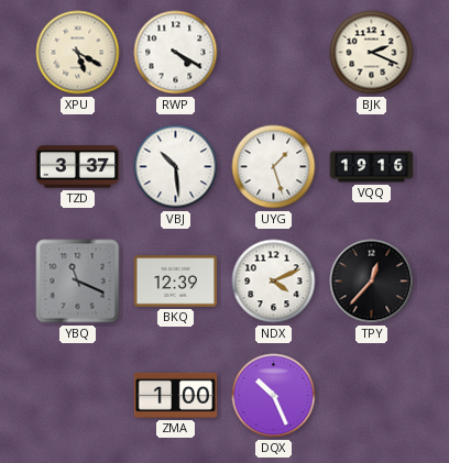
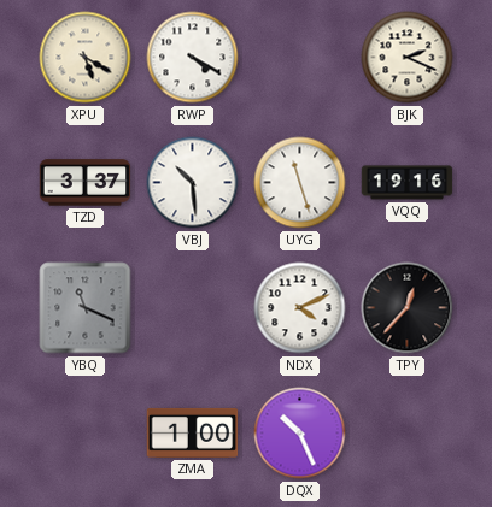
UYG: 1:27 -> 11:27
BKQ: 12:39 -> none
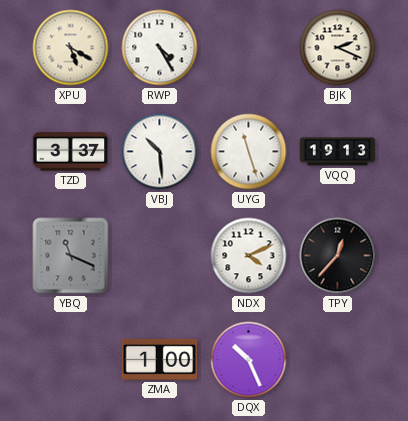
RWP: 4:20 -> 4:25
VQQ: 19:16 -> 19:13
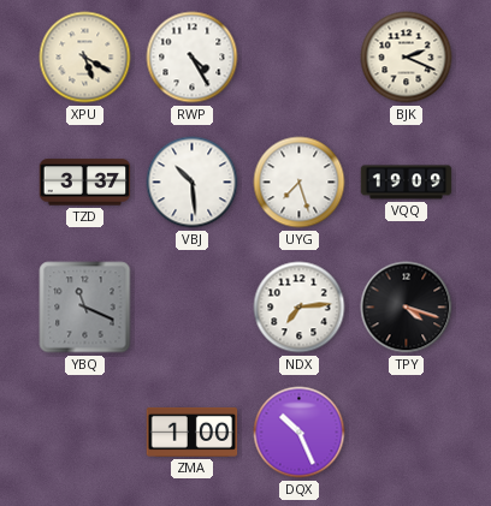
UYG: 11:27 -> 7:27
VQQ: 19:13 -> 19:09
NDX: 4:11 -> 7:14
TPY: 12:37 -> 4:18
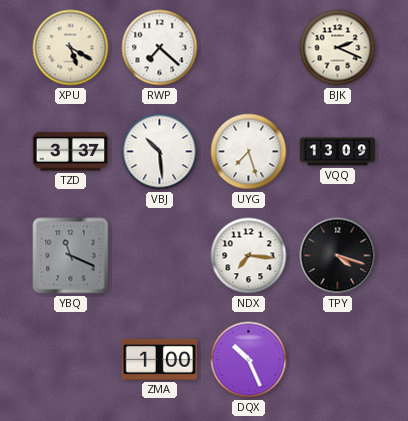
RWP: 4:25 -> 7:22
VQQ: 19:09 -> 13:09
NDX: 7:14 -> 7:16
